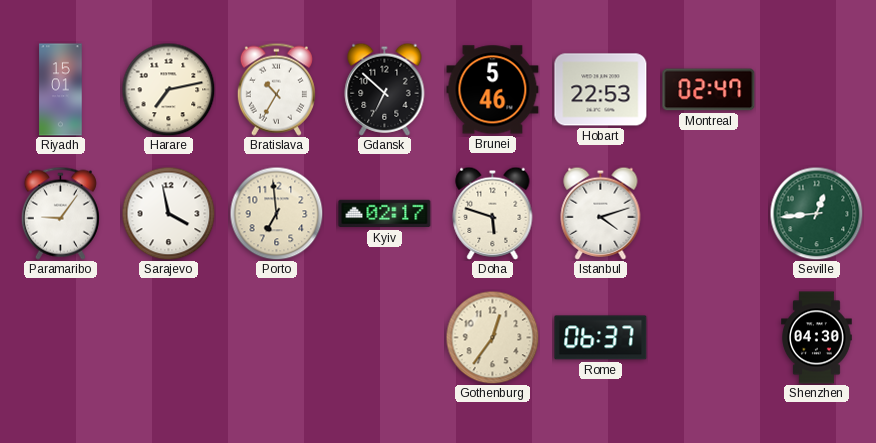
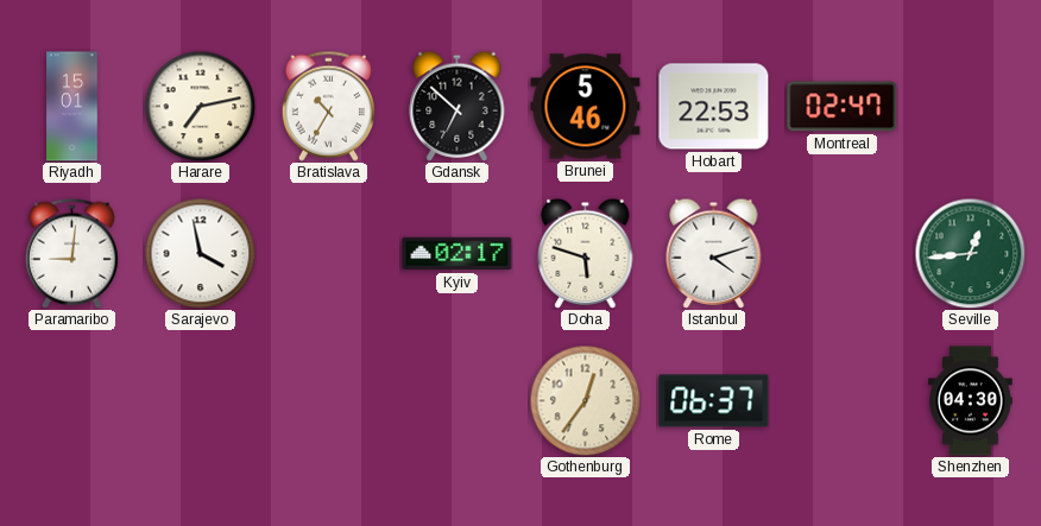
Paramaribo: 9:06 -> 9:01
Porto: 6:59 -> none
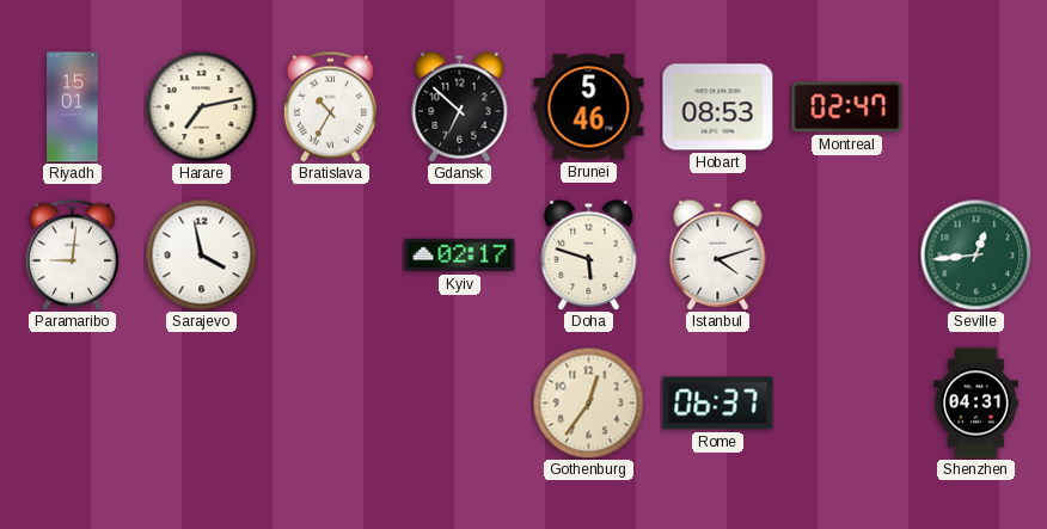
Hobart: 22:53 -> 08:53
Shenzhen: 04:30 -> 04:31
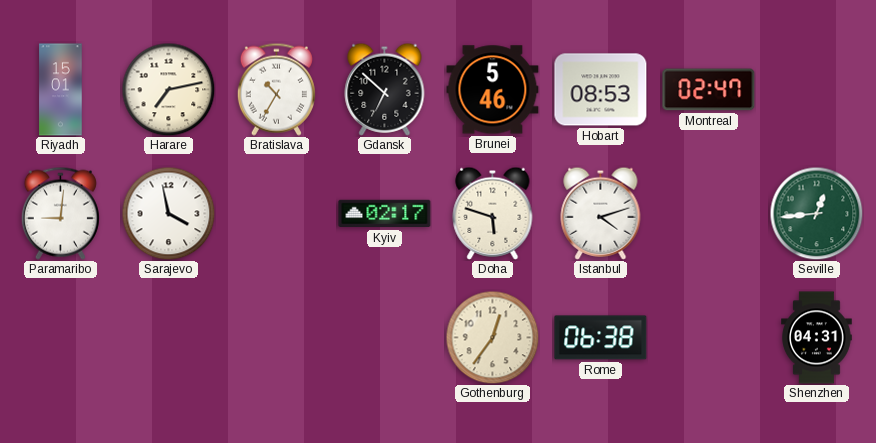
Rome: 06:37 -> 06:38
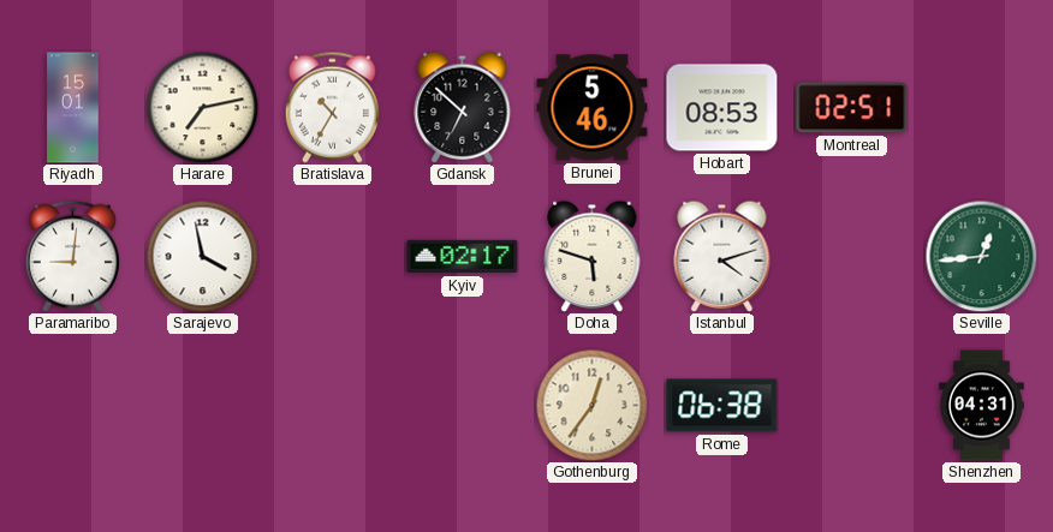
Montreal: 02:47 -> 02:51
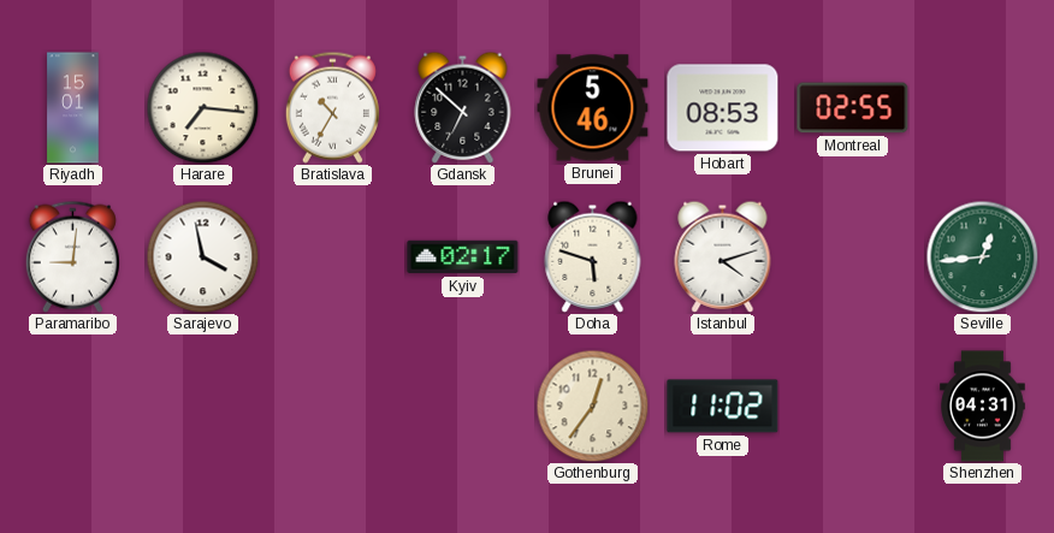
Harare: 7:13 -> 7:16
Montreal: 02:51 -> 02:55
Rome: 06:38 -> 11:02
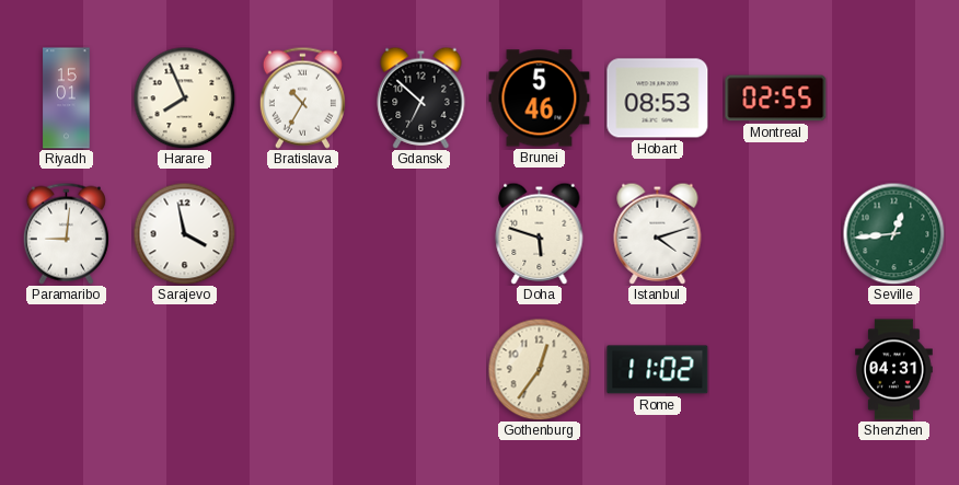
Harare: 7:16 -> 7:56
Kyiv: 02:17 -> none
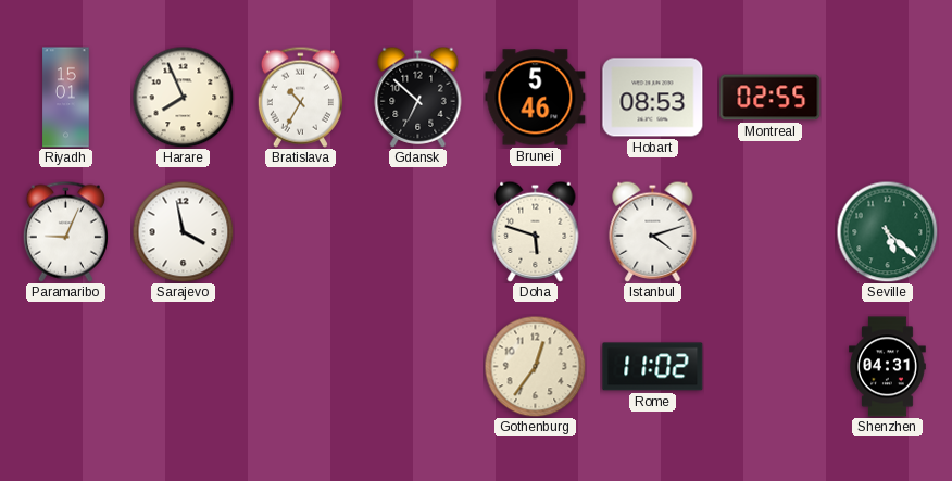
Paramaribo: 9:01 -> 9:04
Seville: 12:44 -> 5:22
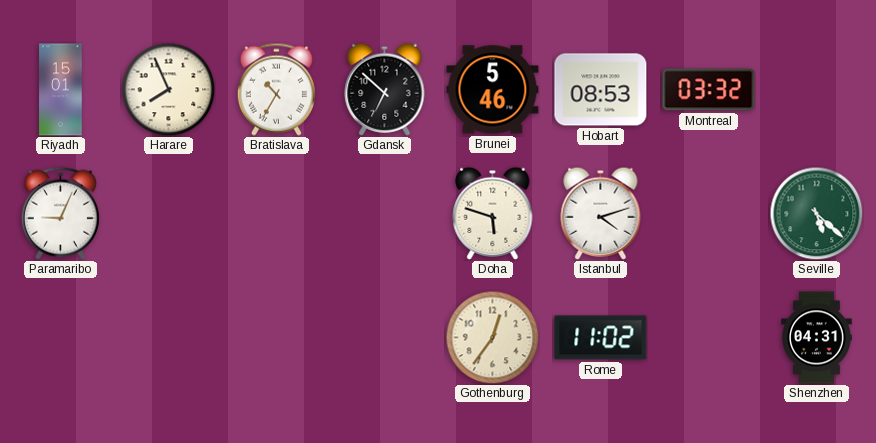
Montreal: 02:55 -> 03:32
Sarajevo: 3:58 -> none
